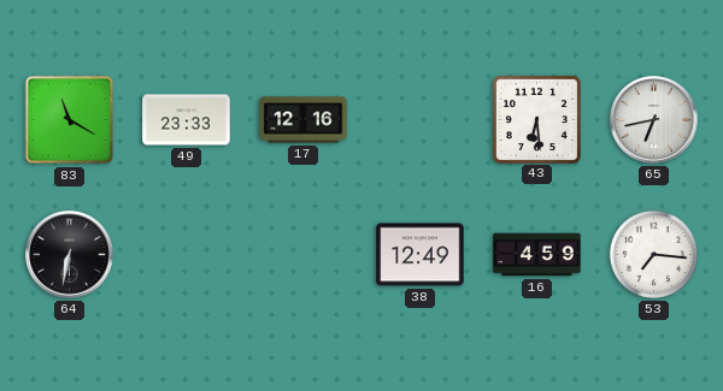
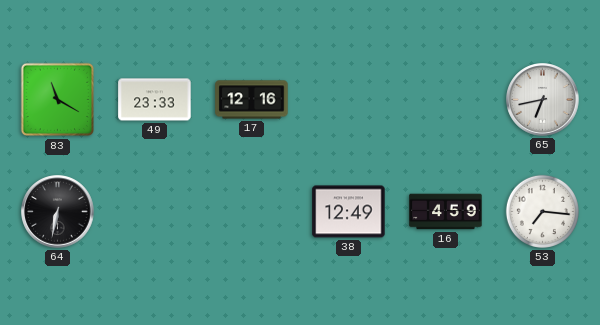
43: 6:29 -> none
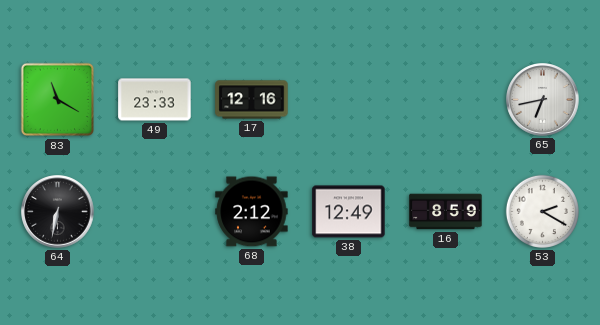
68: none -> 2:12
16: 4:59 -> 8:59
53: 7:16 -> 2:20
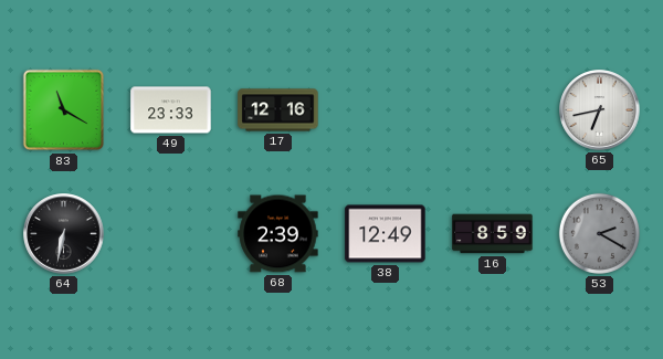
68: 2:12 -> 2:39
53 dial: white -> grey
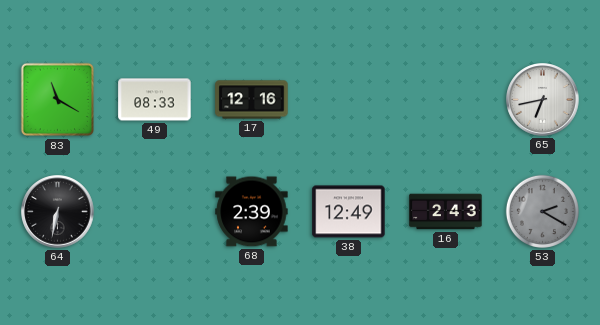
49: 23:33 -> 08:33
16: 8:59 -> 2:43
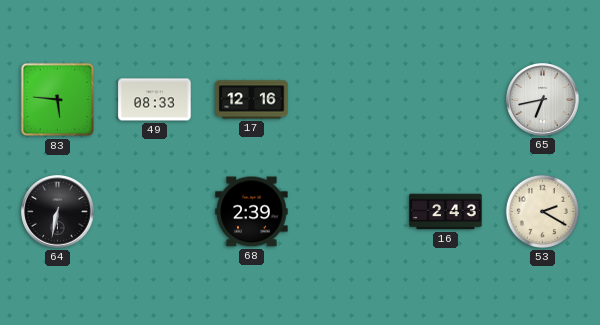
83: 11:20 -> 5:46
38: 12:49 -> none
53 dial: grey -> cream
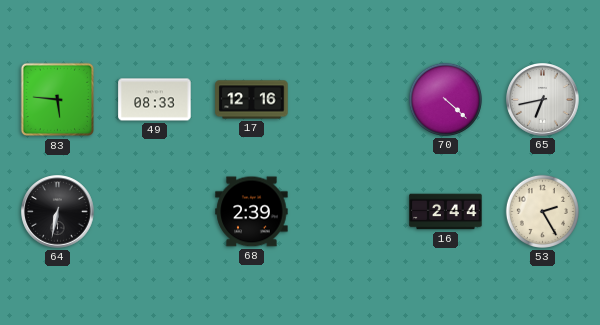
70: none -> 4:22
16: 2:43 -> 2:44
53: 2:20 -> 2:25
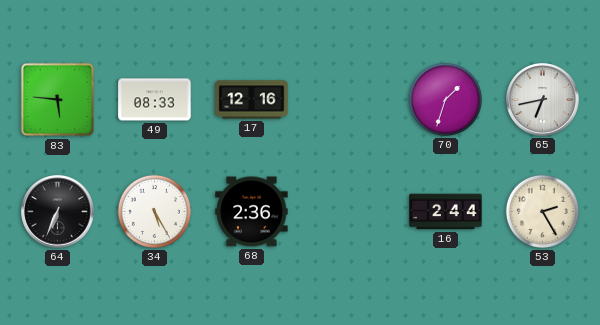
70: 4:22 -> 1:33
64: 6:32 -> 6:34
34: none -> 5:25
68: 2:39 -> 2:36
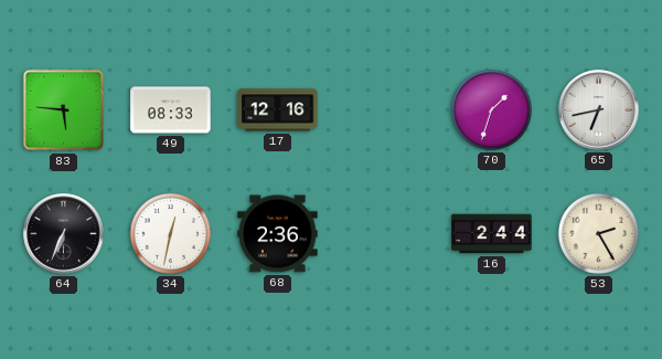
34: 5:25 -> 12:32
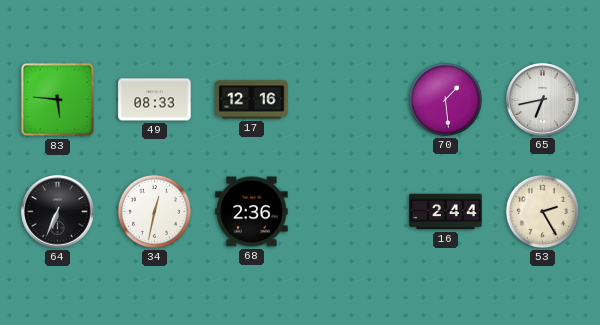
70: 1:33 -> 1:29
